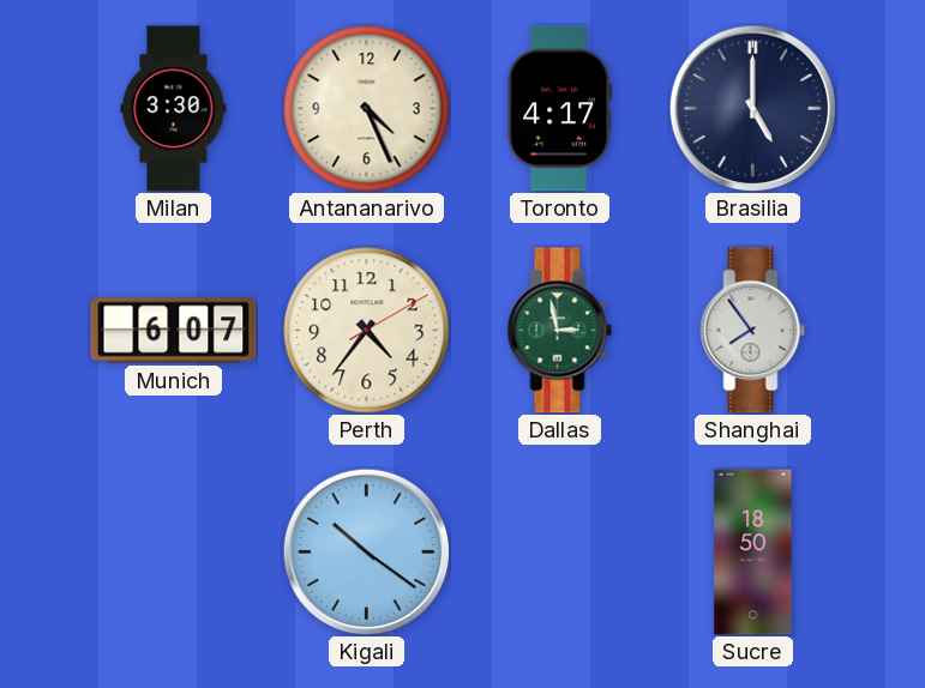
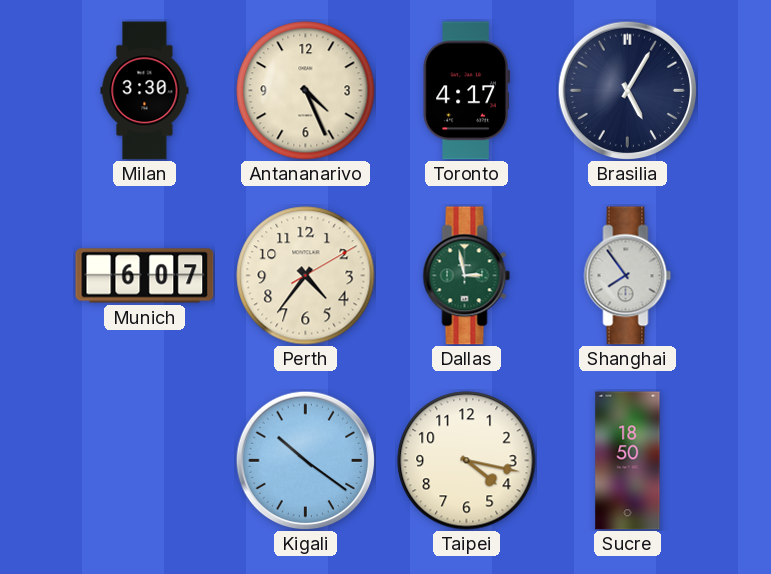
Brasilia: 5:00 -> 5:05
Taipei: none -> 4:17
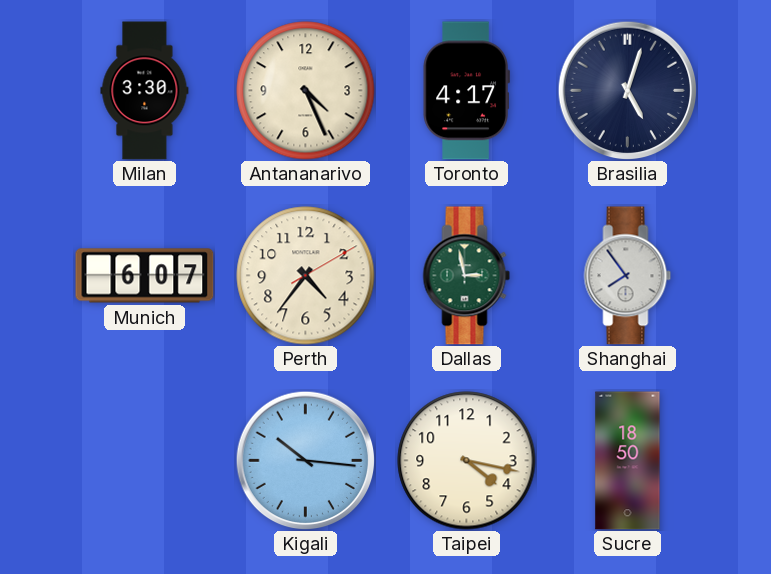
Brasilia: 5:05 -> 5:03
Kigali: 10:21 -> 10:16
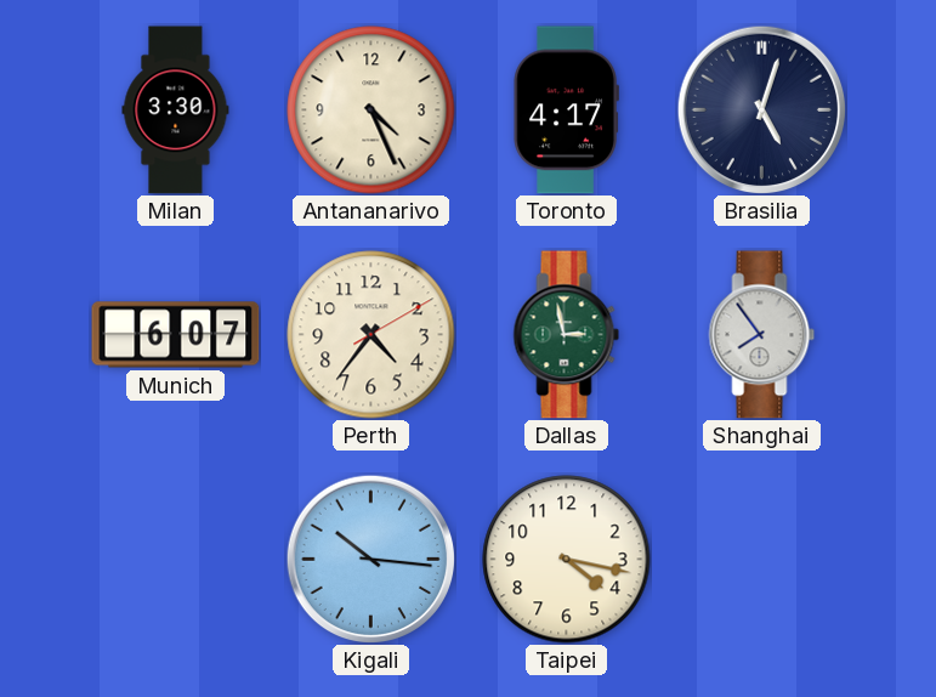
Sucre: 18:50 -> none
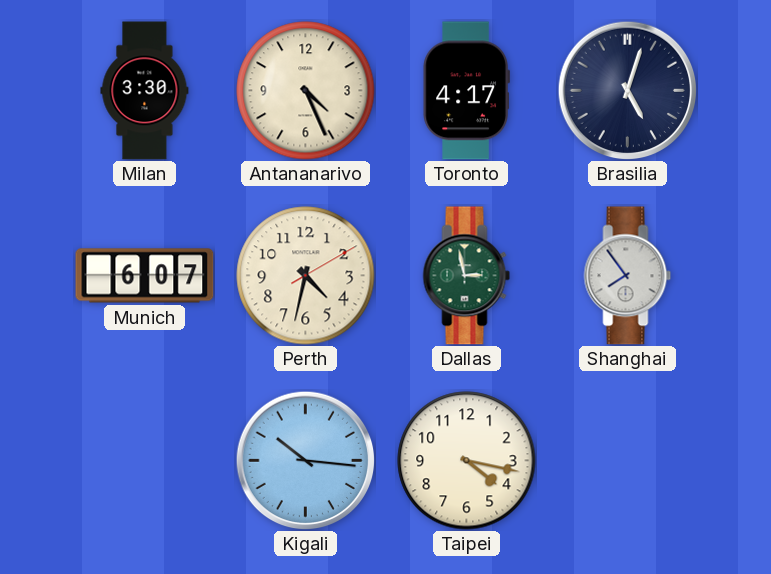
Perth: 4:36 -> 4:32
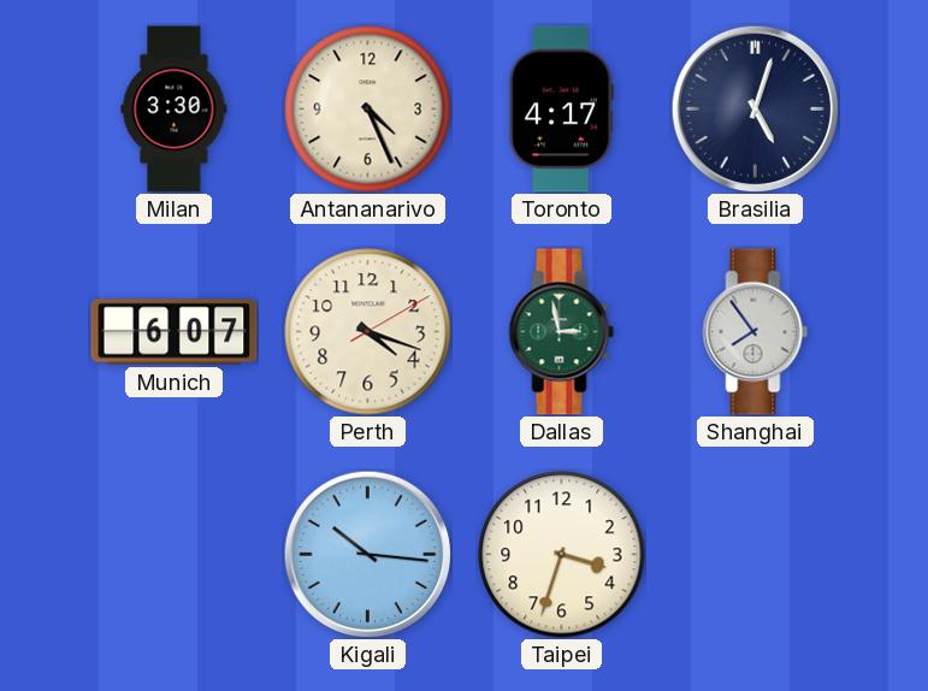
Perth: 4:32 -> 4:18
Taipei: 4:17 -> 3:33
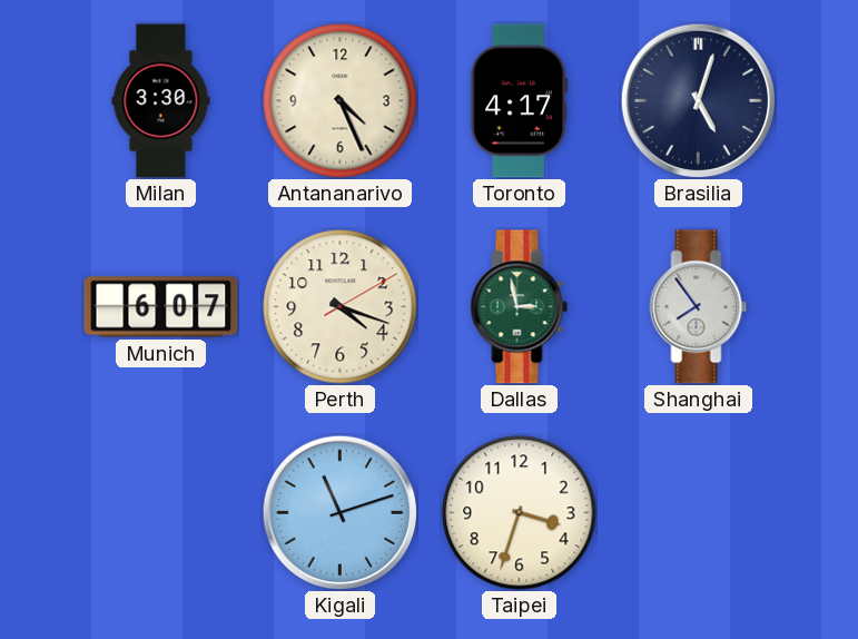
Kigali: 10:16 -> 11:12
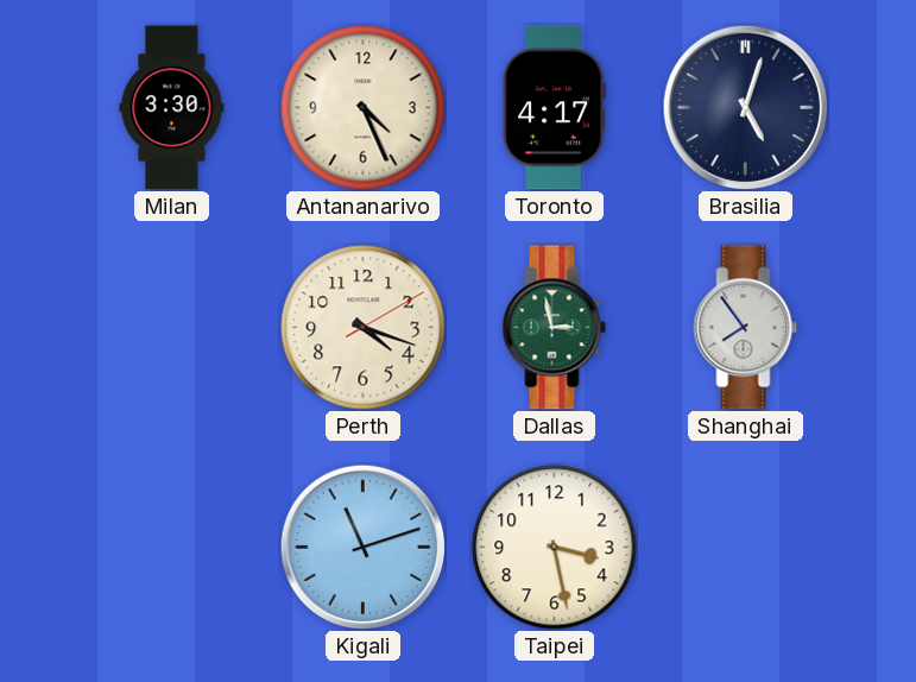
Munich: 6:07 -> none
Taipei: 3:33 -> 3:28
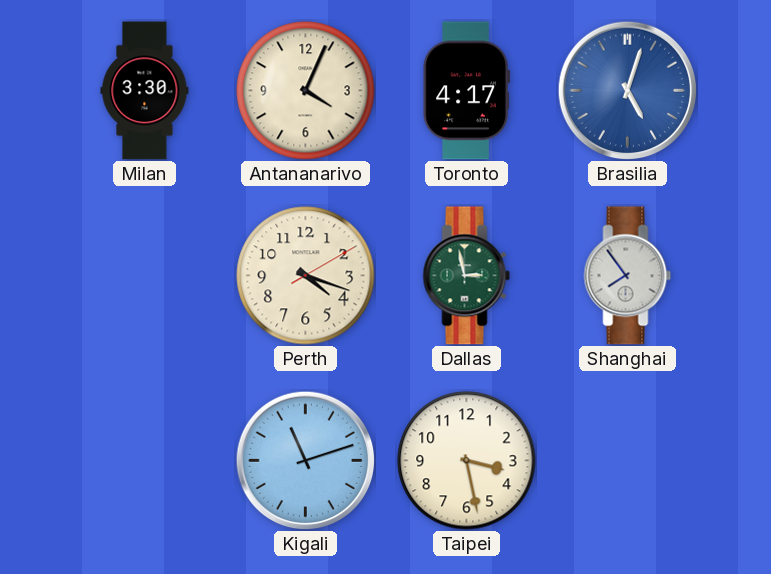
Antananarivo: 4:26 -> 4:04
Brasilia dial: navy -> blue
